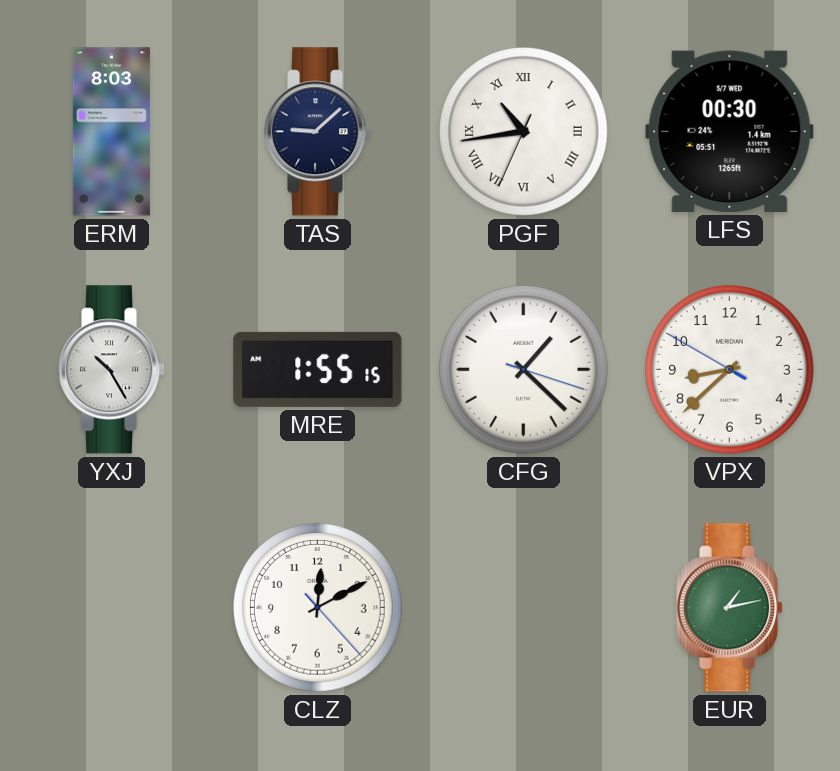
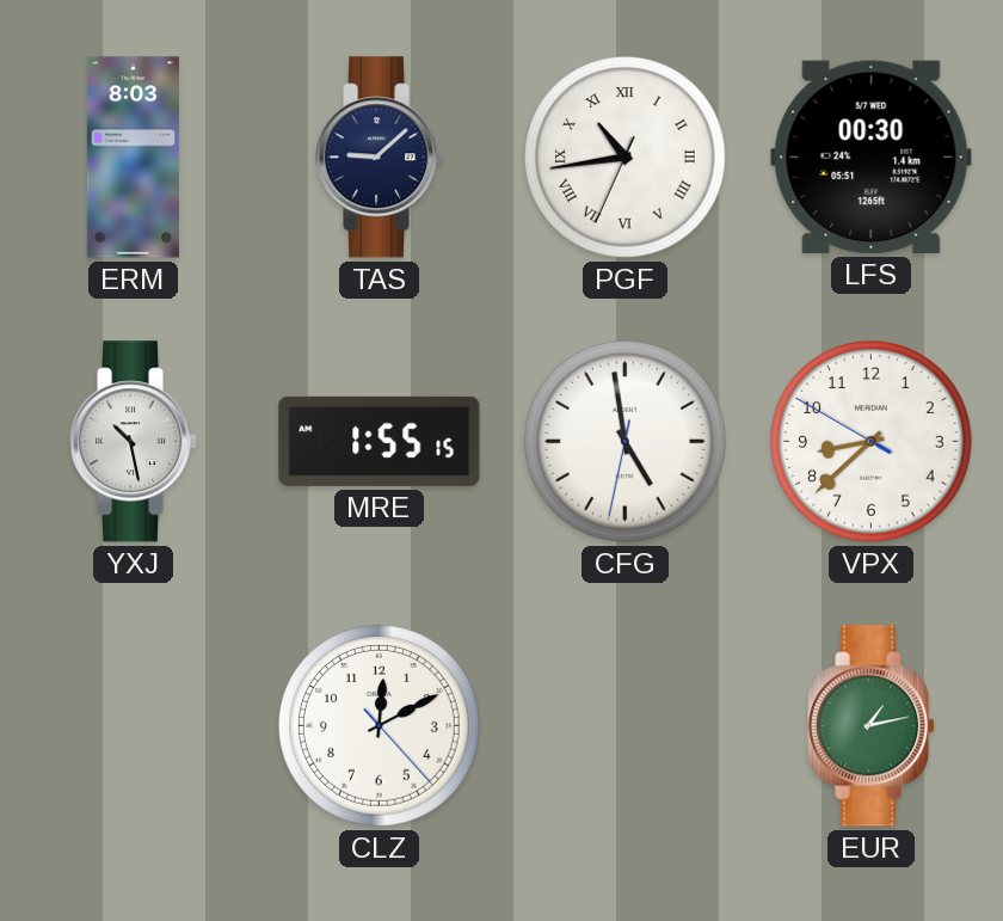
YXJ: 10:25 -> 10:28
CFG: 1:22 -> 4:58
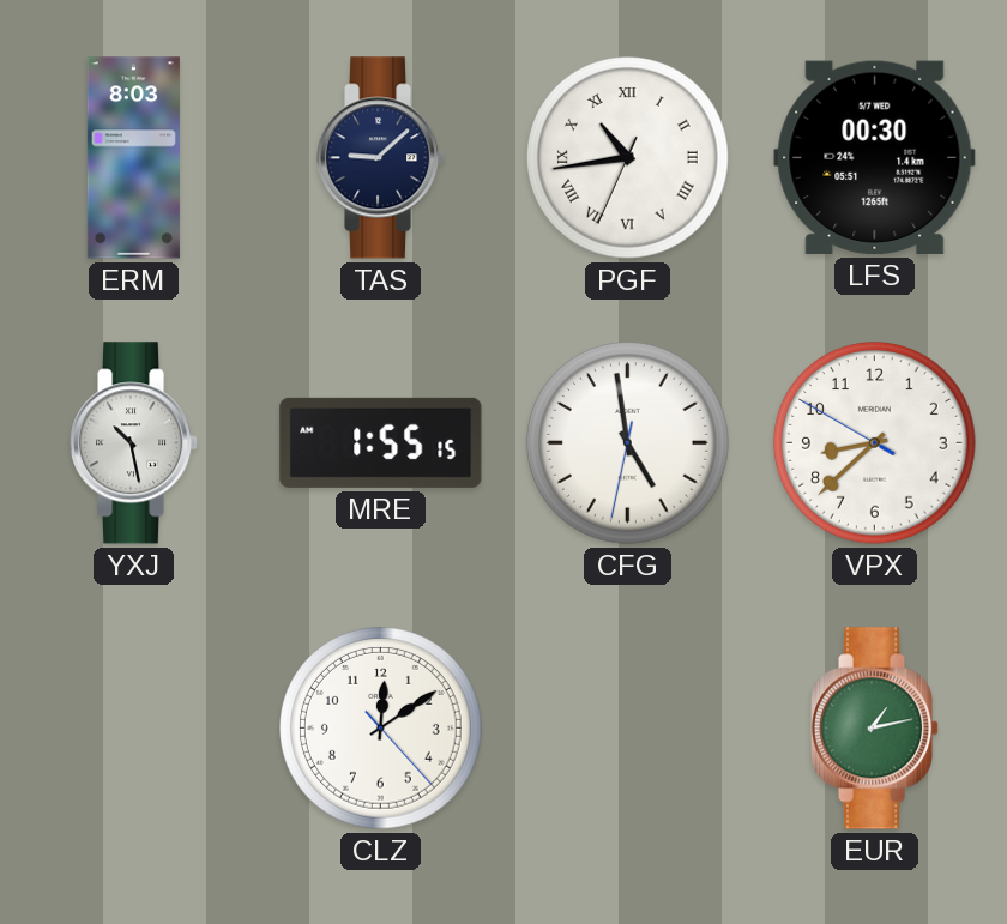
CLZ: 12:10 -> 12:09
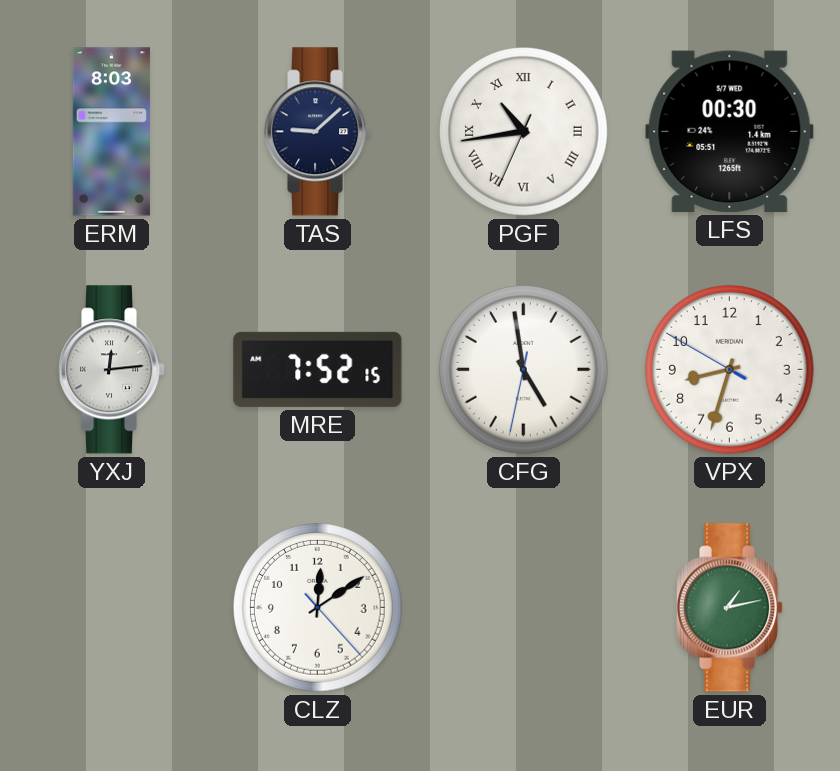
YXJ: 10:28 -> 12:14
MRE: 1:55 -> 7:52
VPX: 8:37 -> 8:32
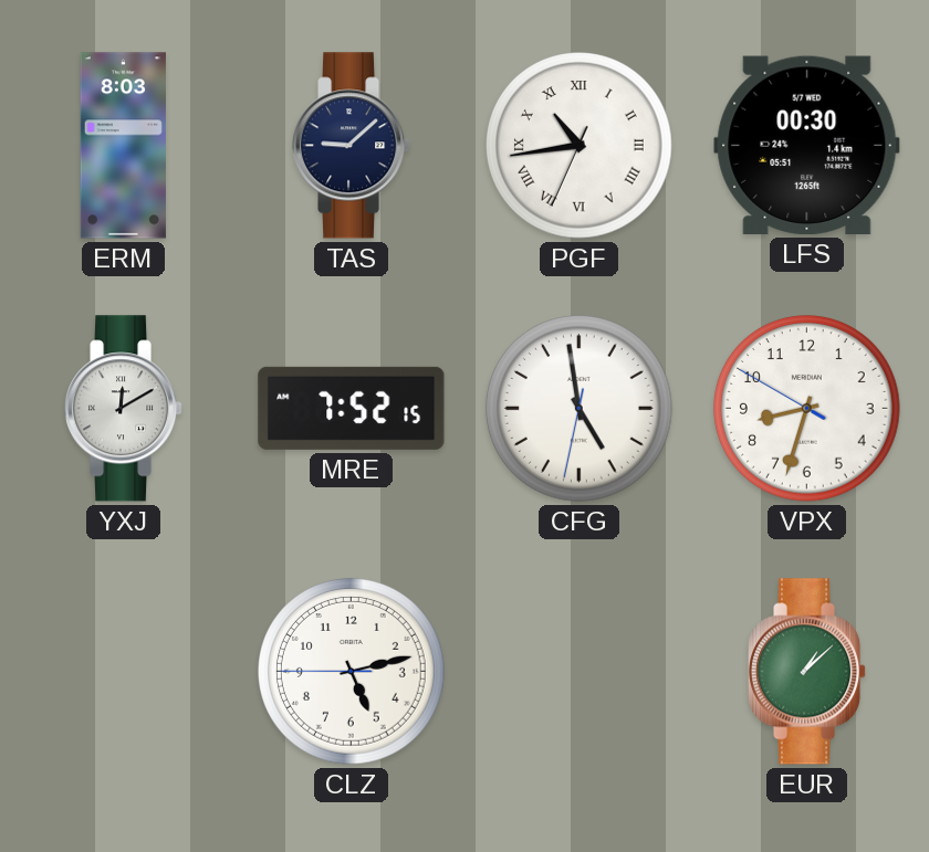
YXJ: 12:14 -> 12:10
CLZ: 12:09 -> 5:12
EUR: 1:13 -> 1:08
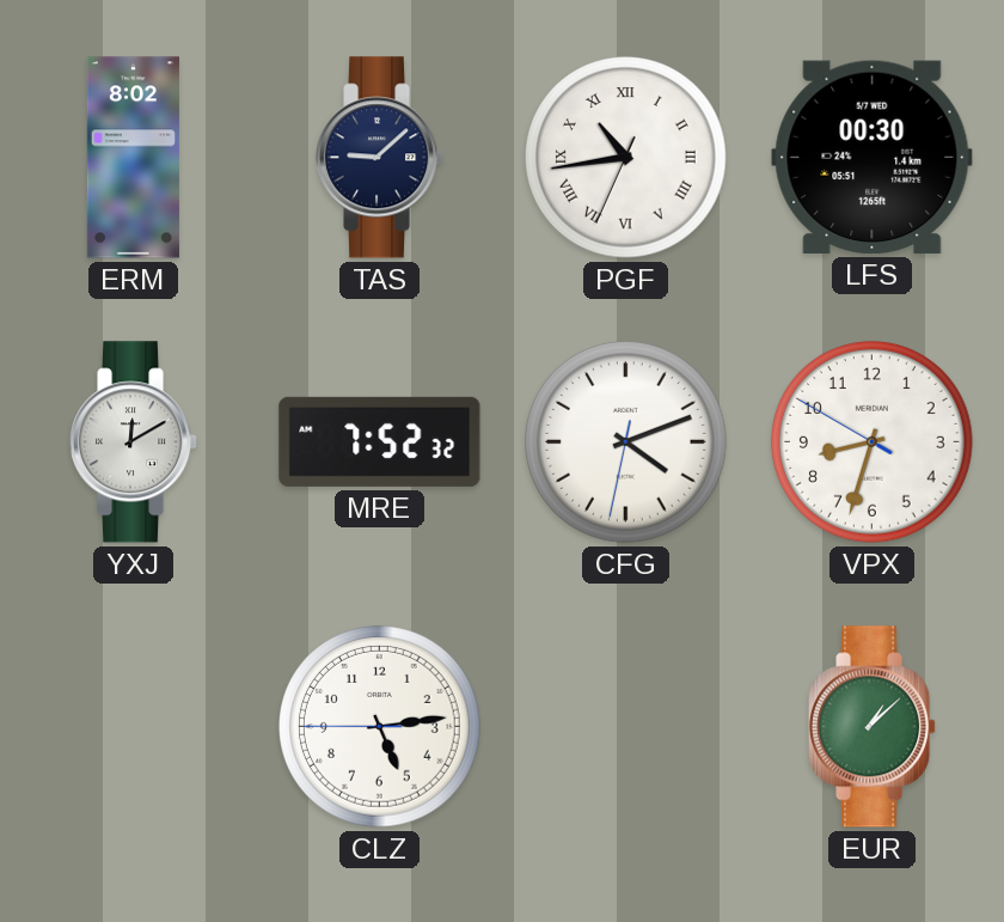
ERM: 8:03 -> 8:02
MRE: 7:52:15 -> 7:52:32
CFG: 4:58 -> 4:11
CLZ: 5:12 -> 5:13
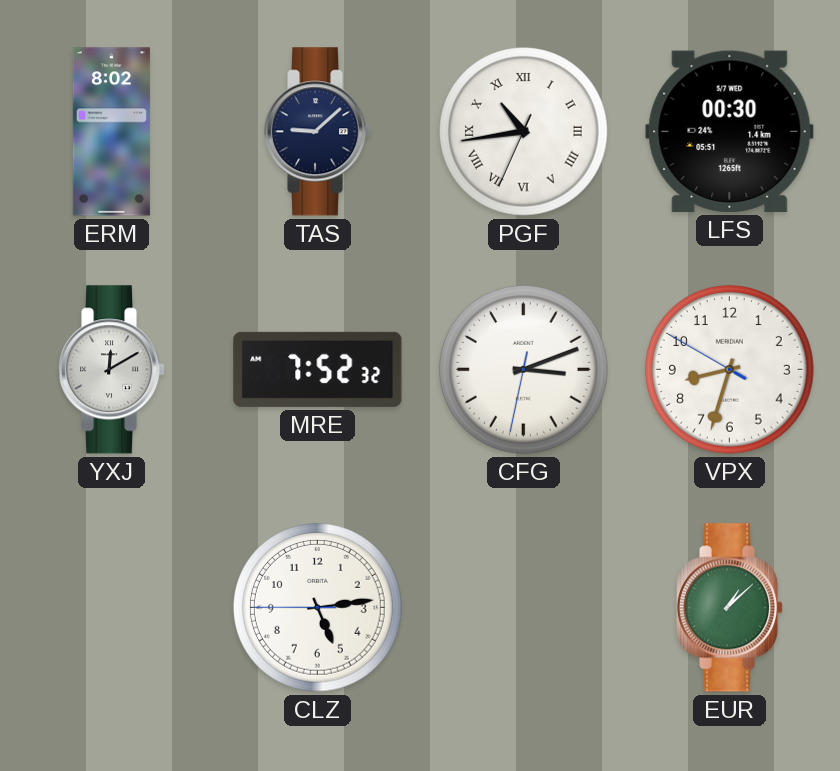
CFG: 4:11 -> 3:11
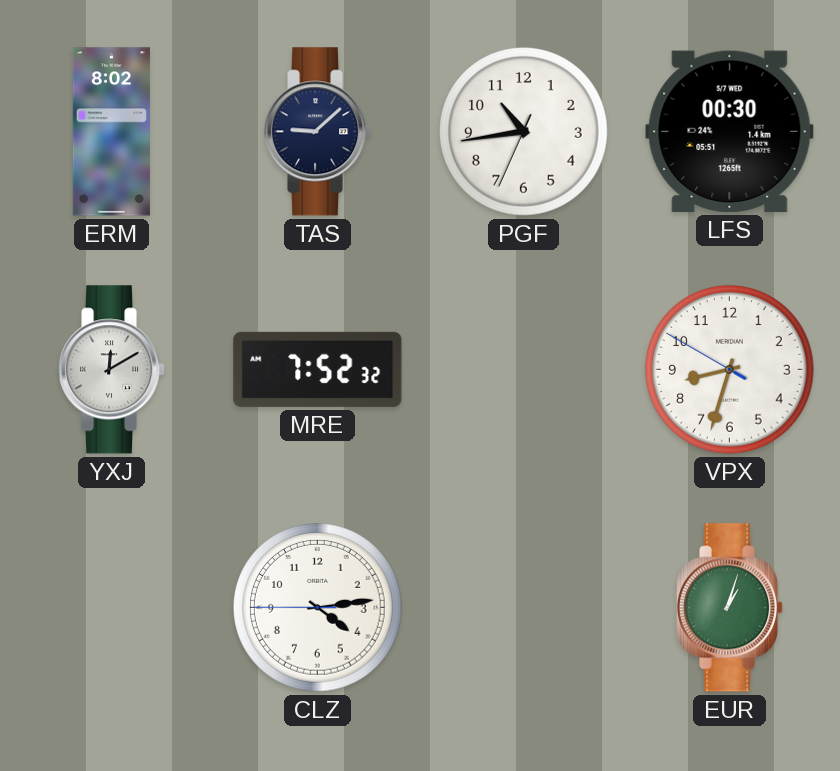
PGF numerals: Roman -> Arabic
CFG: 3:11 -> none
CLZ: 5:13 -> 4:13
EUR: 1:08 -> 1:03
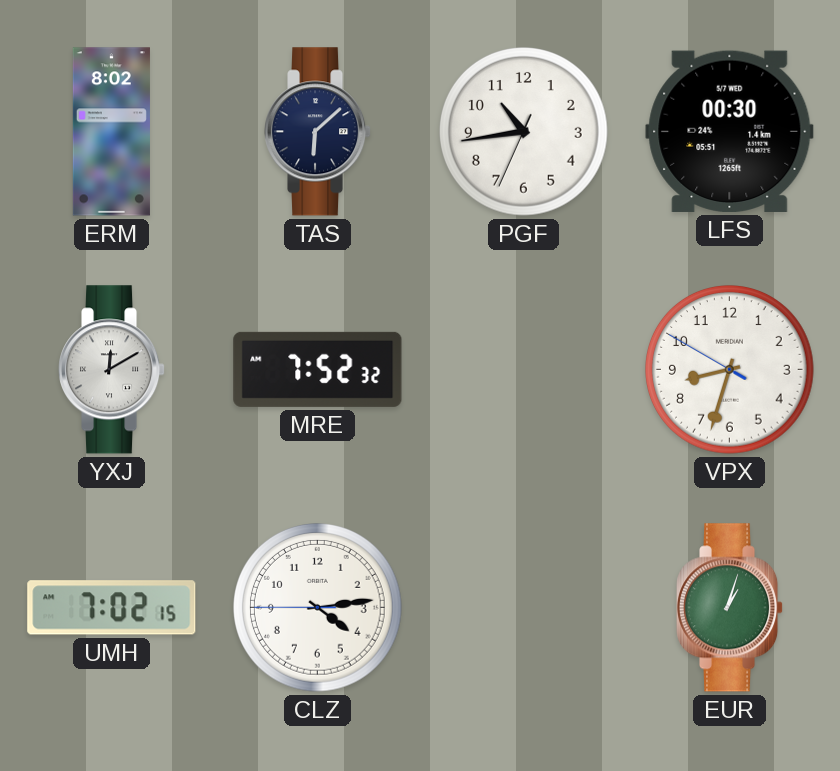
TAS: 9:08 -> 6:08
UMH: none -> 7:02
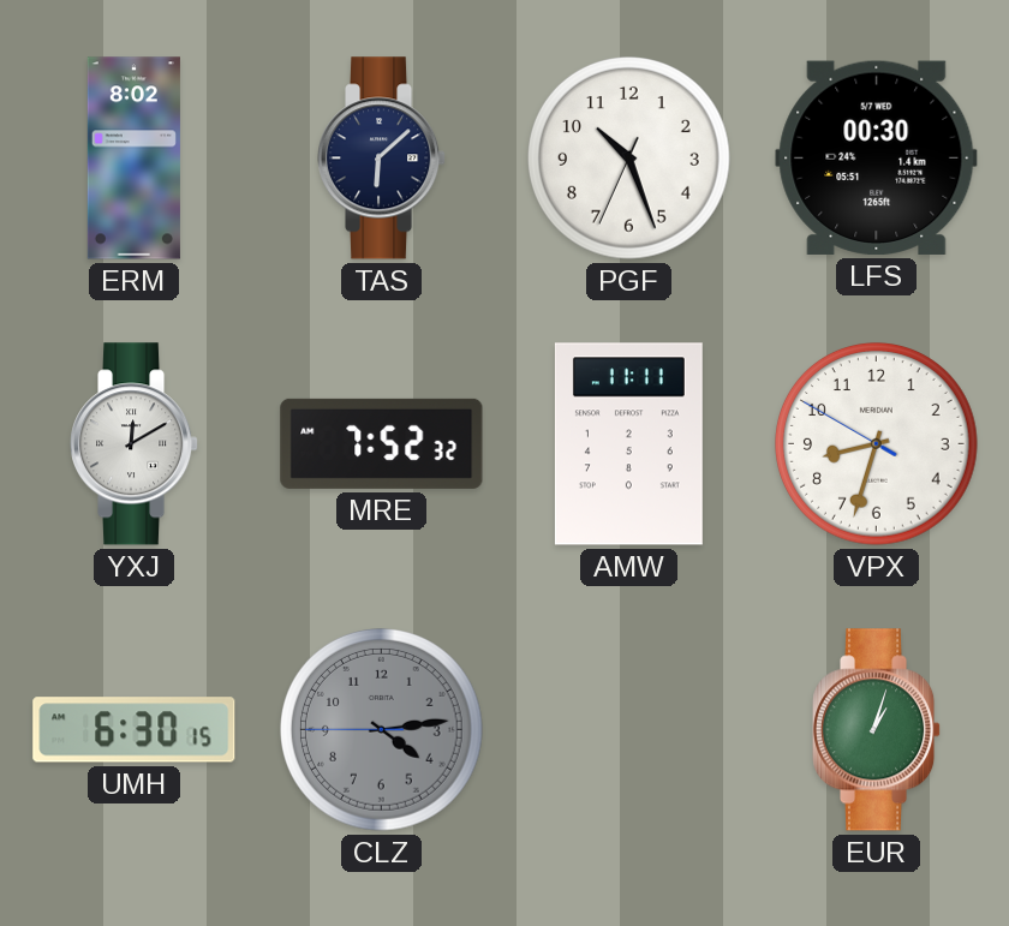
PGF: 10:43 -> 10:26
AMW: none -> 11:11
UMH: 7:02 -> 6:30
CLZ dial: white -> grey
